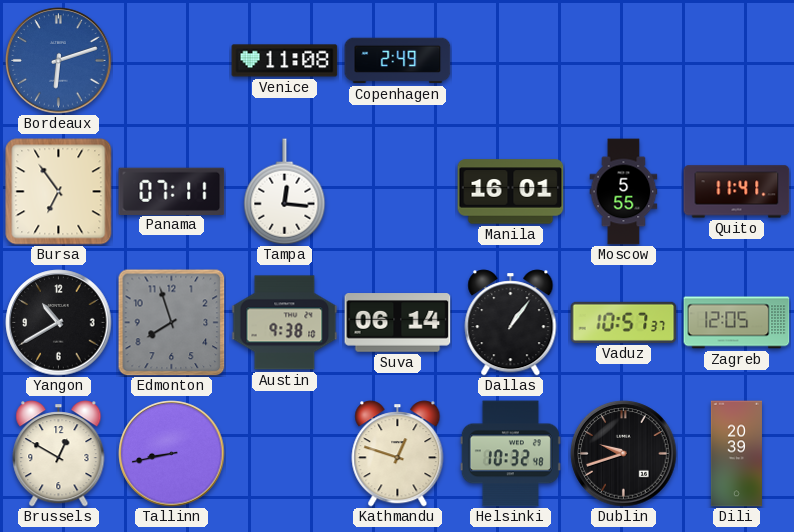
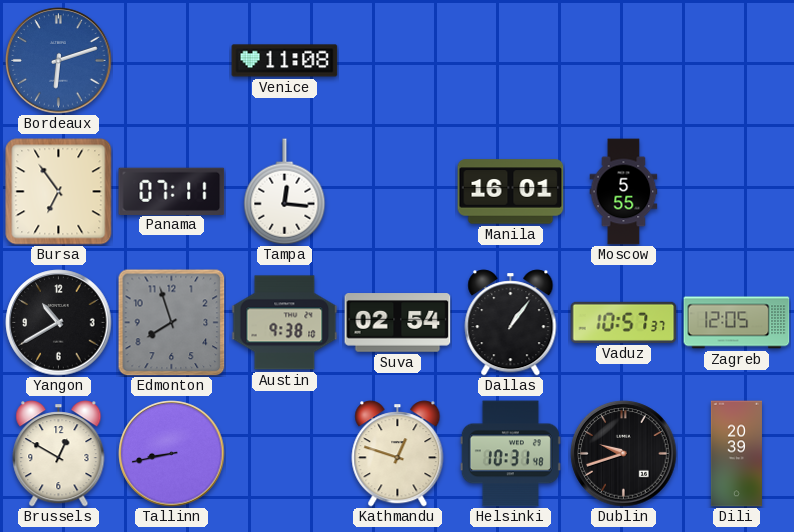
Copenhagen: 2:49 -> none
Quito: 11:41 -> none
Suva: 06:14 -> 02:54
Helsinki: 10:32 -> 10:31
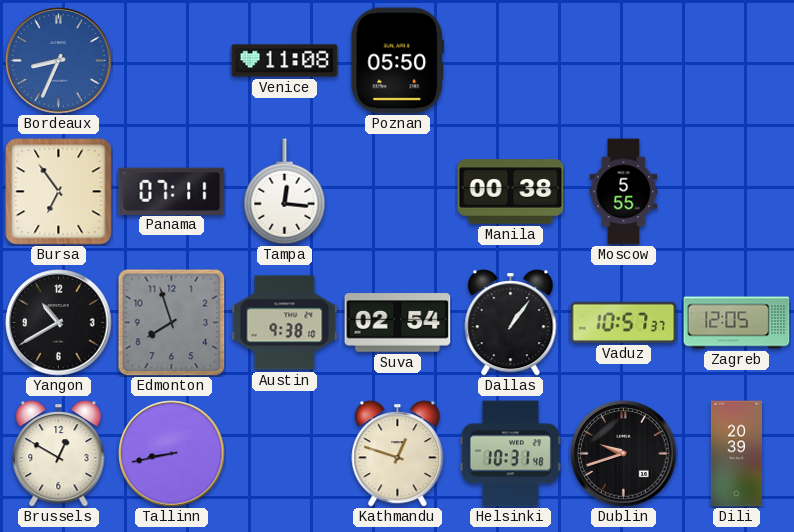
Bordeaux: 6:12 -> 8:34
Poznan: none -> 05:50
Manila: 16:01 -> 00:38
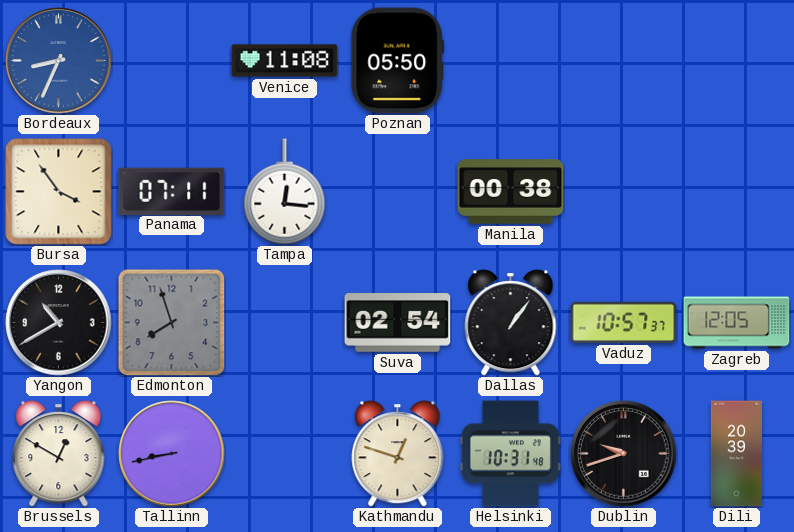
Bursa: 6:54 -> 3:54
Moscow: 5:55 -> none
Austin: 9:38 -> none
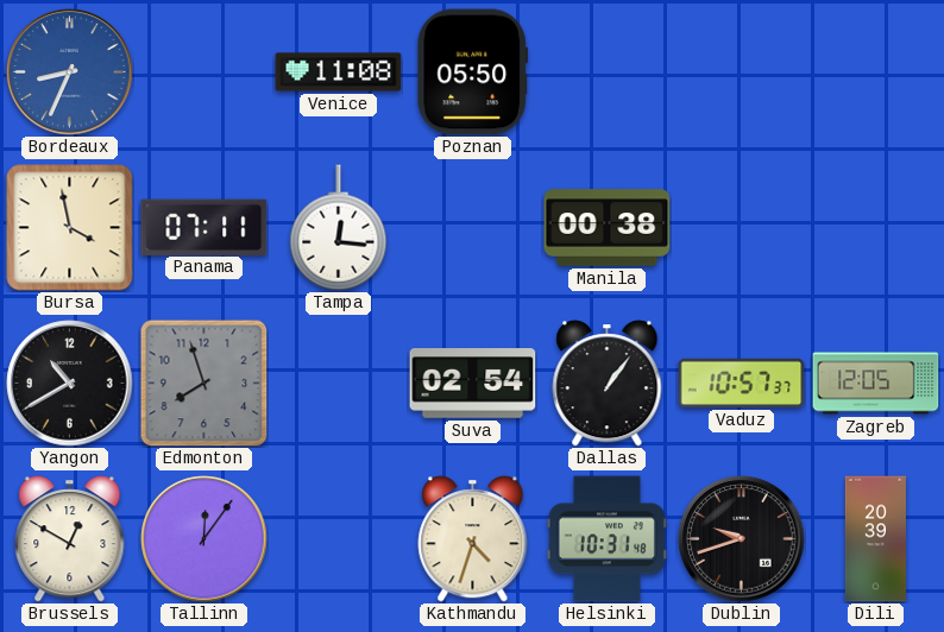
Bursa: 3:54 -> 3:58
Tallinn: 8:43 -> 12:06
Kathmandu: 12:48 -> 4:33
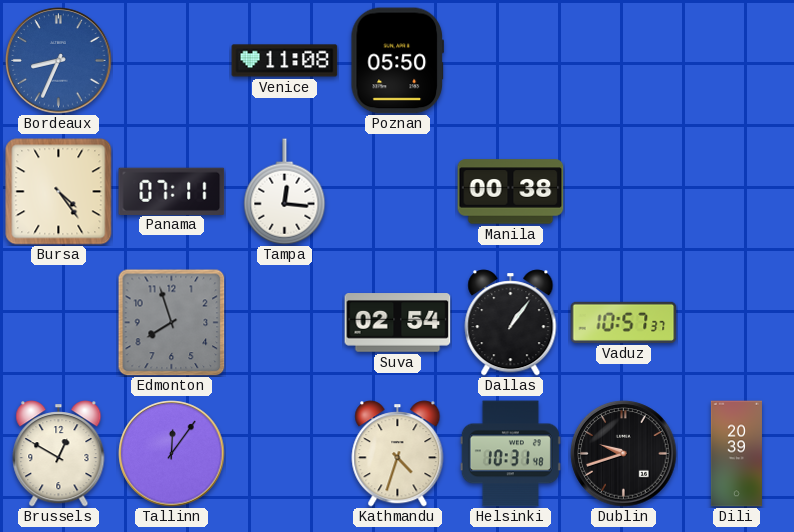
Bursa: 3:58 -> 4:24
Yangon: 10:40 -> none
Zagreb: 12:05 -> none
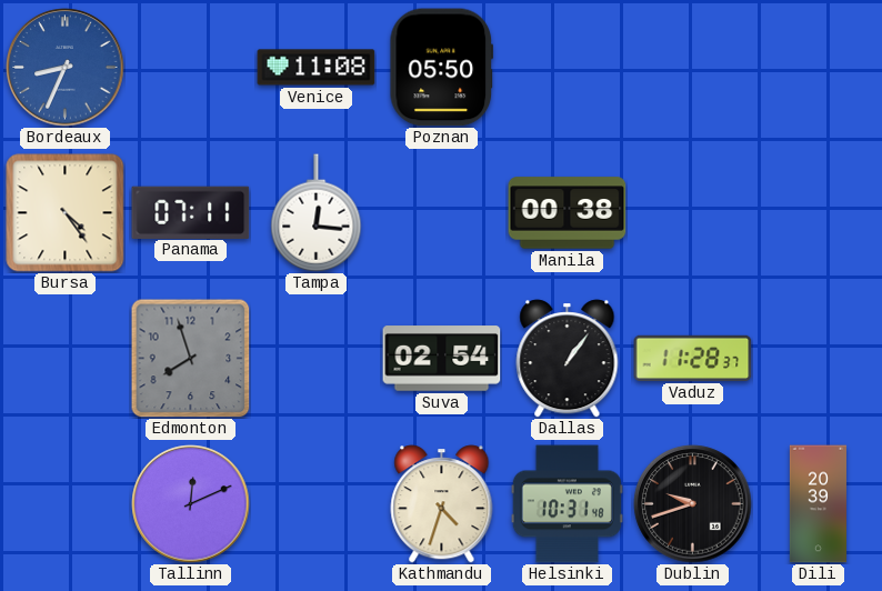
Vaduz: 10:57 -> 11:28
Brussels: 12:50 -> none
Tallinn: 12:06 -> 12:11
